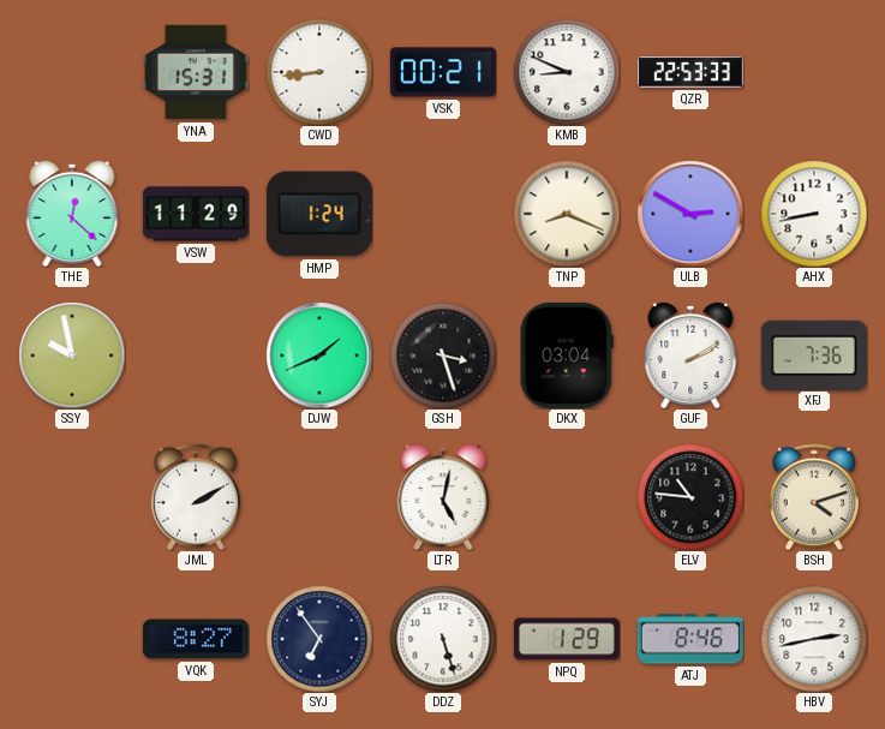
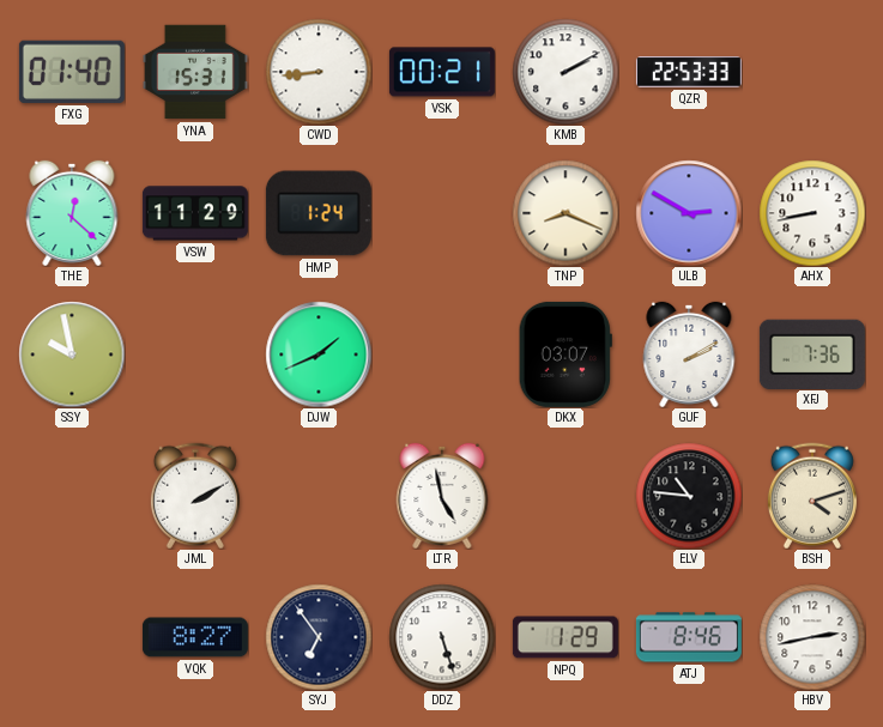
FXG: none -> 01:40
KMB: 8:49 -> 2:10
GSH: 3:27 -> none
DKX: 03:04 -> 03:07
LTR: 5:02 -> 4:58
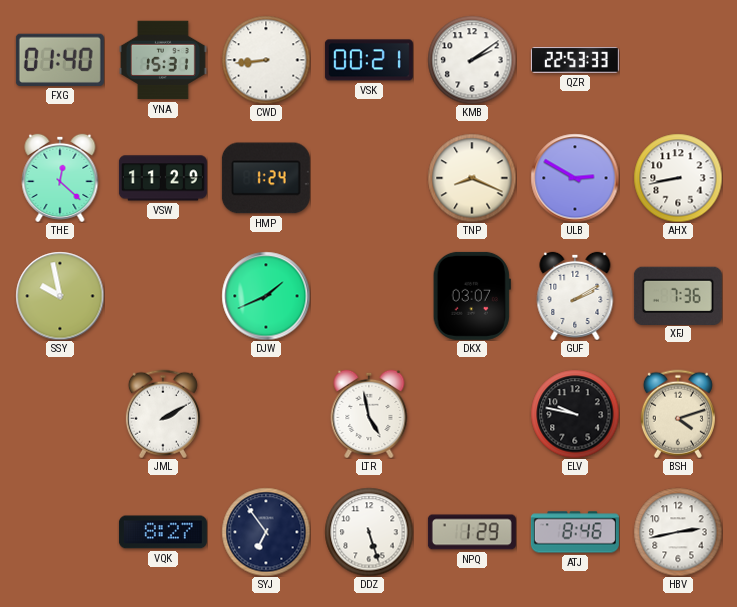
KMB: 2:10 -> 2:09
ELV: 10:46 -> 9:47
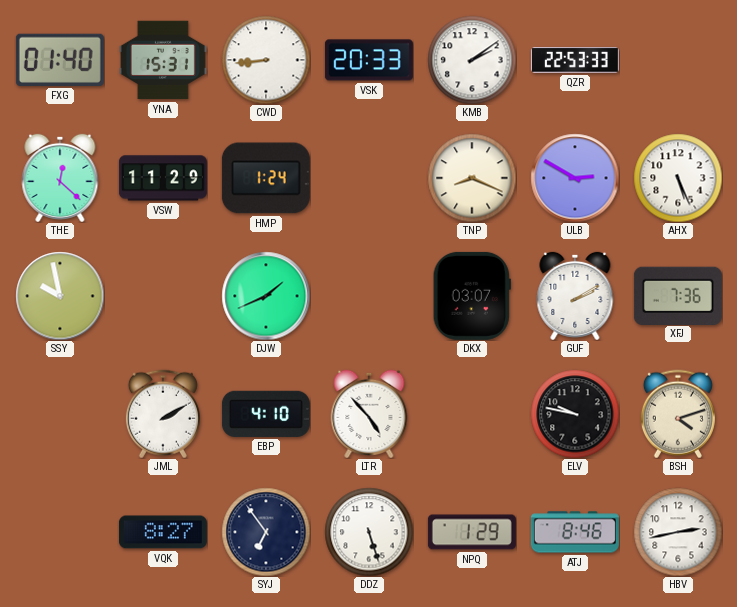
VSK: 00:21 -> 20:33
AHX: 8:43 -> 5:26
EBP: none -> 4:10
LTR: 4:58 -> 4:53
